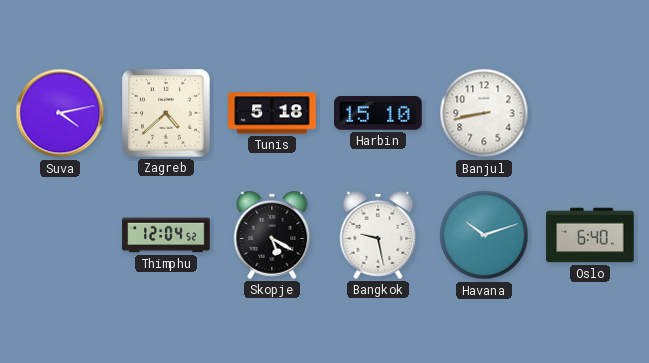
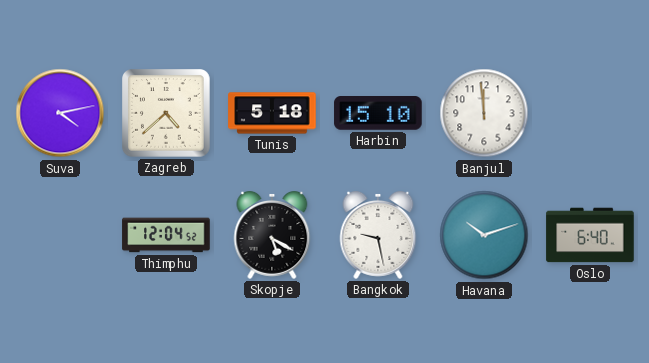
Banjul: 8:43 -> 11:59
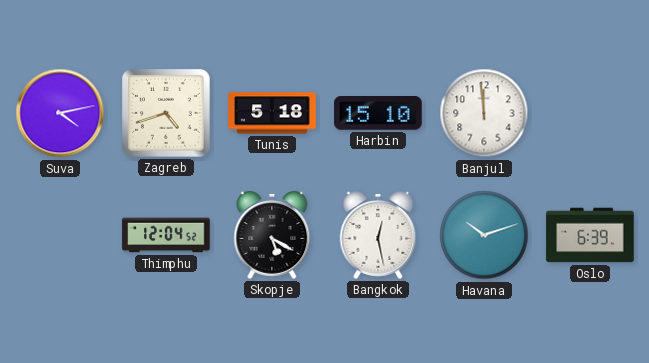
Zagreb: 4:38 -> 4:42
Bangkok: 9:28 -> 12:28
Oslo: 6:40 -> 6:39
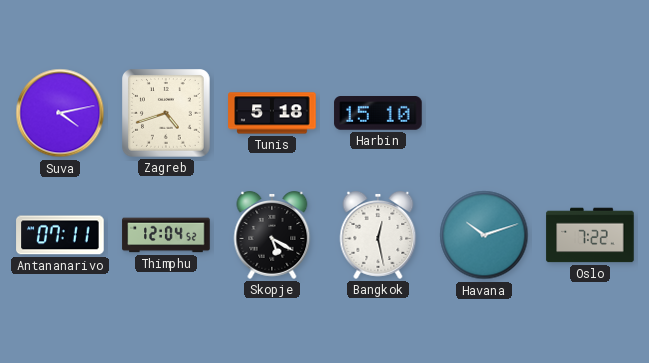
Banjul: 11:59 -> none
Antananarivo: none -> 07:11
Oslo: 6:39 -> 7:22
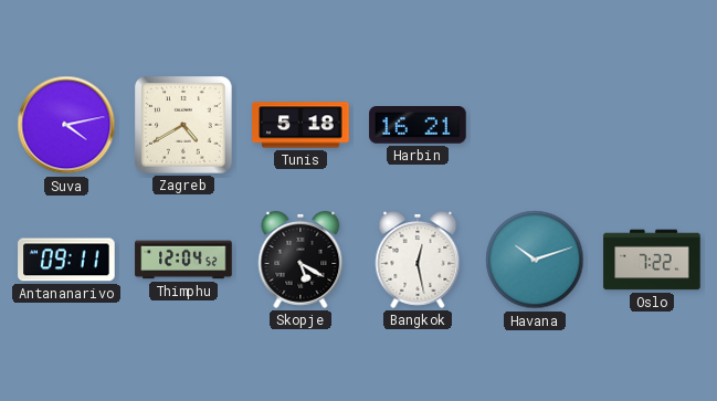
Zagreb: 4:42 -> 4:40
Harbin: 15:10 -> 16:21
Antananarivo: 07:11 -> 09:11
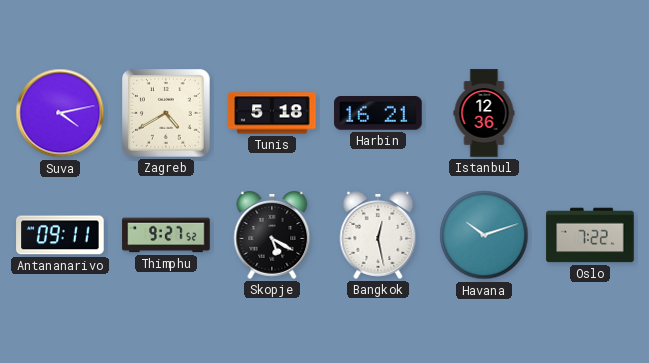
Istanbul: none -> 12:36
Thimphu: 12:04 -> 9:27
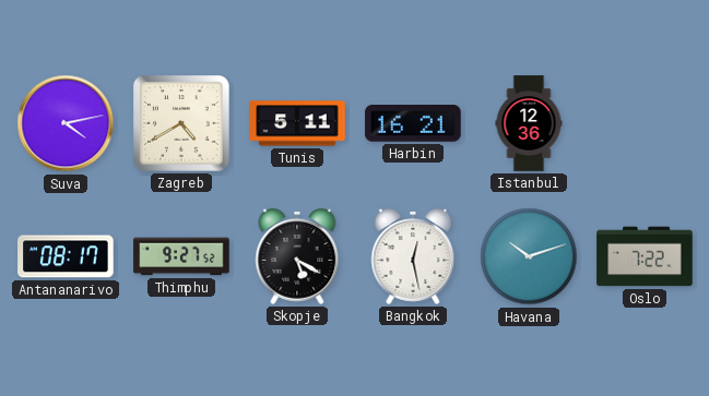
Tunis: 5:18 -> 5:11
Antananarivo: 09:11 -> 08:17
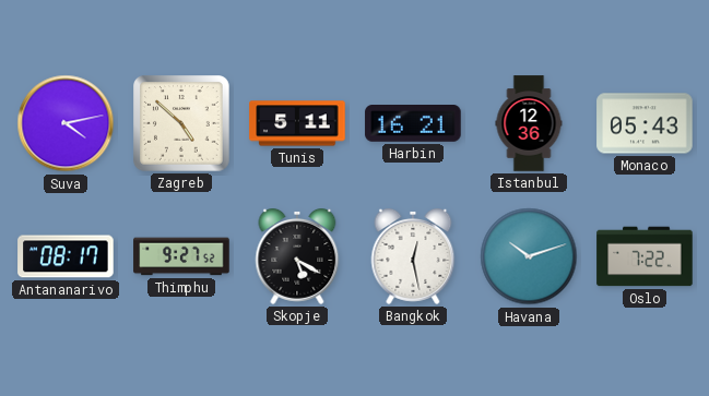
Zagreb: 4:40 -> 4:52
Monaco: none -> 05:43
